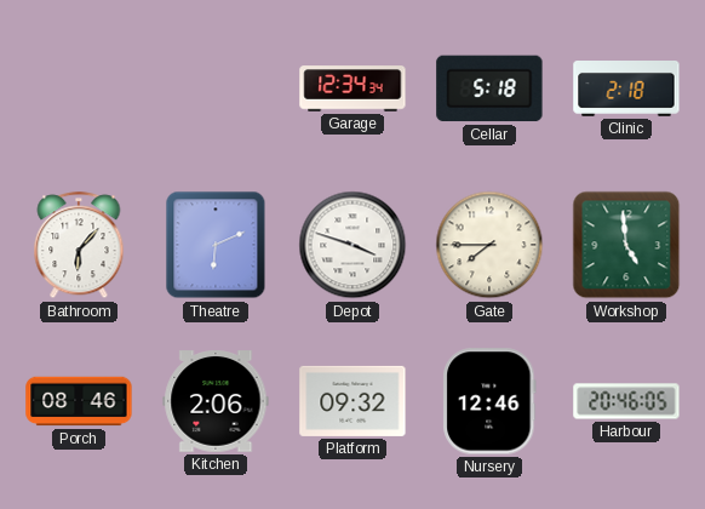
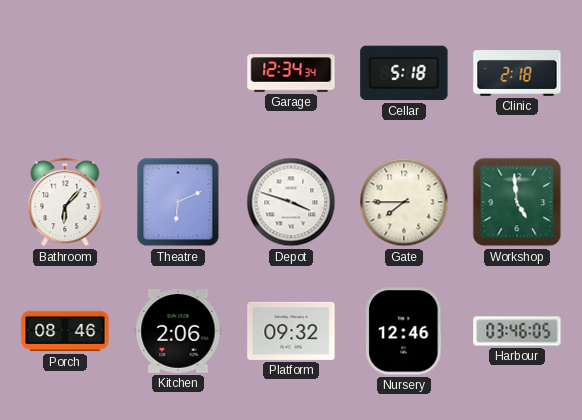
Harbour: 20:46 -> 03:46
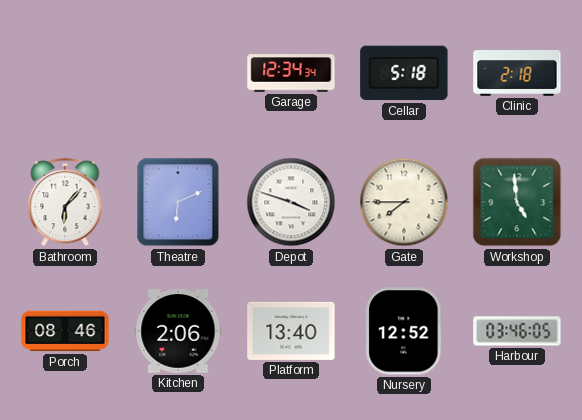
Platform: 09:32 -> 13:40
Nursery: 12:46 -> 12:52
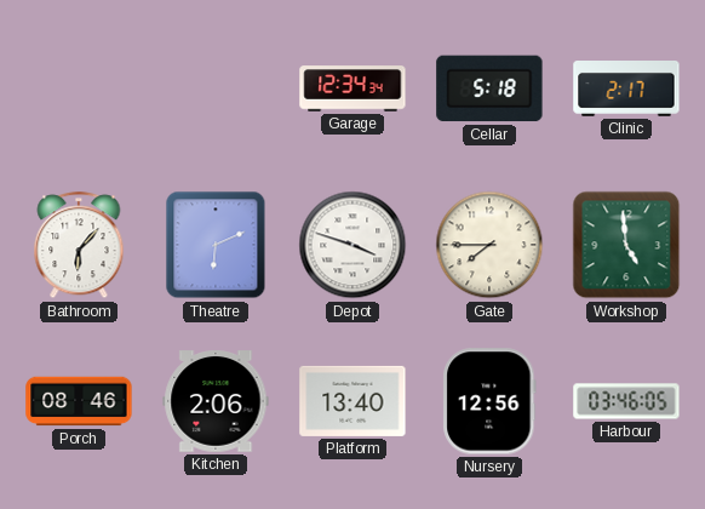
Clinic: 2:18 -> 2:17
Nursery: 12:52 -> 12:56
